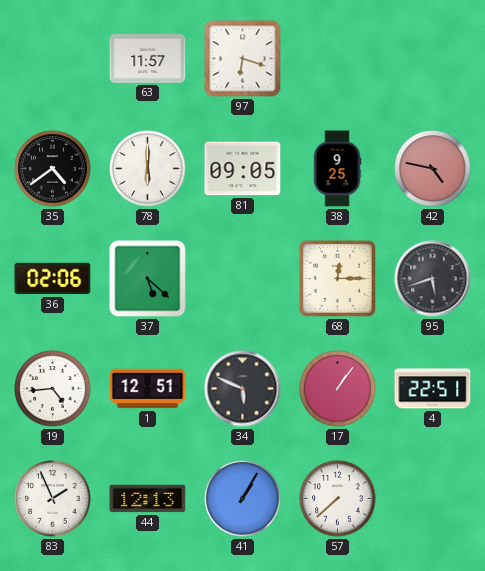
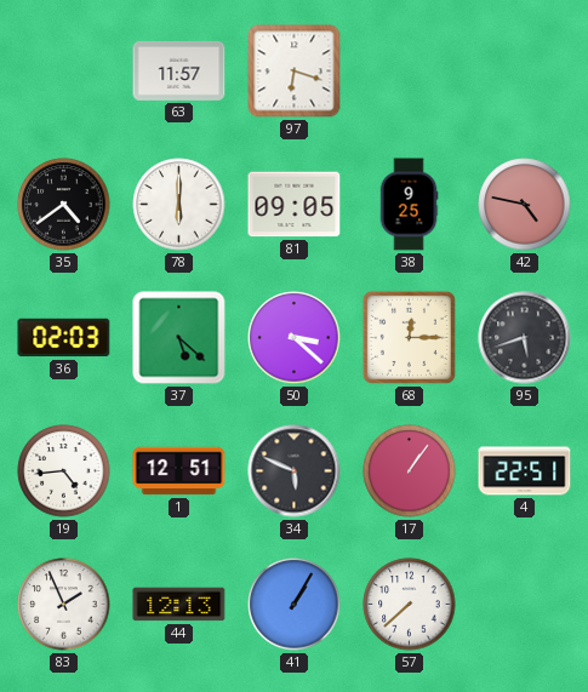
36: 02:06 -> 02:03
50: none -> 3:22
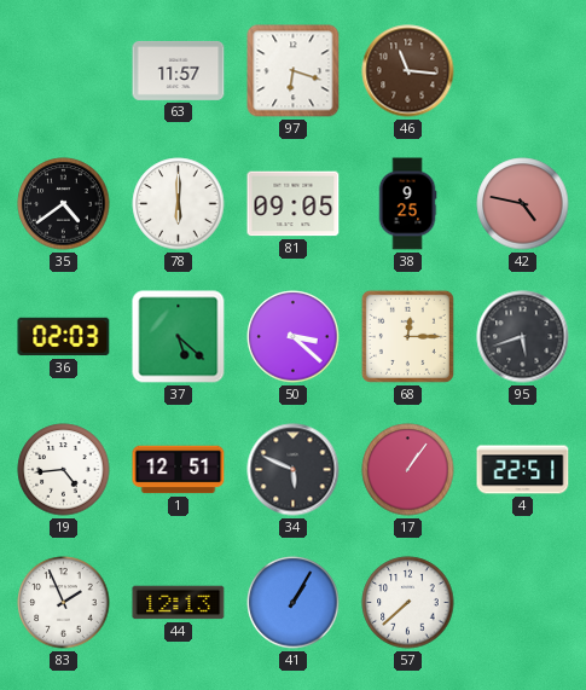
46: none -> 11:16
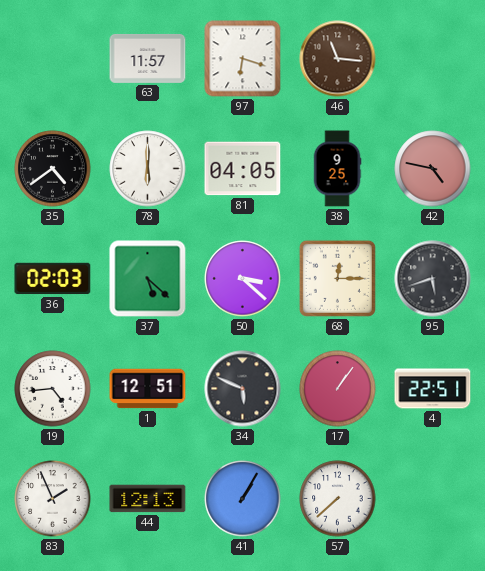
81: 09:05 -> 04:05
